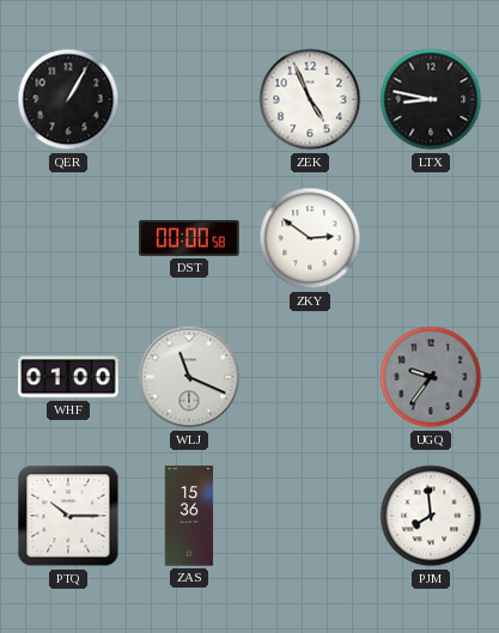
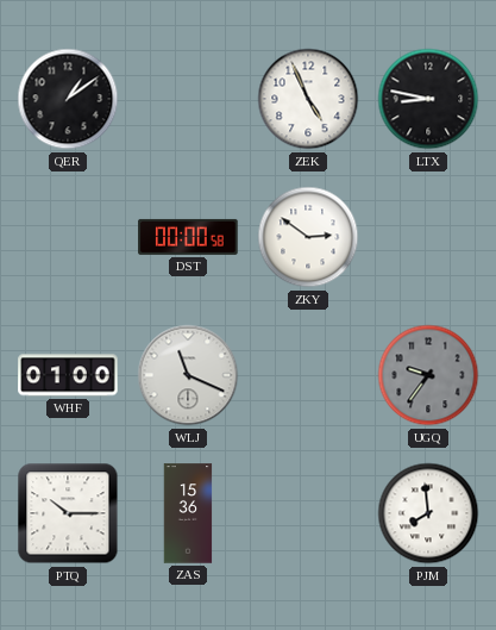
QER: 1:05 -> 1:09
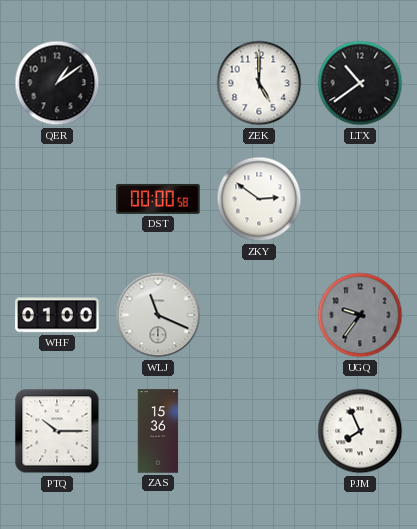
ZEK: 4:56 -> 5:00
LTX: 8:47 -> 10:39
PJM: 7:59 -> 7:56
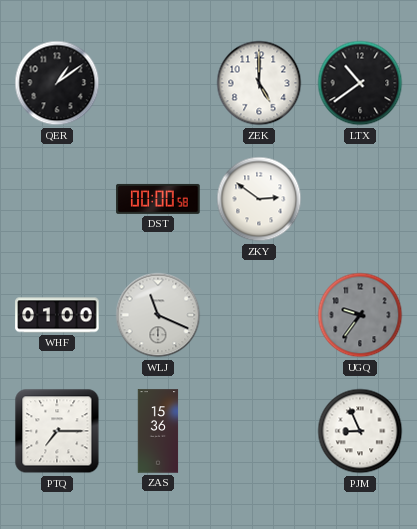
PTQ: 10:15 -> 7:15
PJM: 7:56 -> 8:56
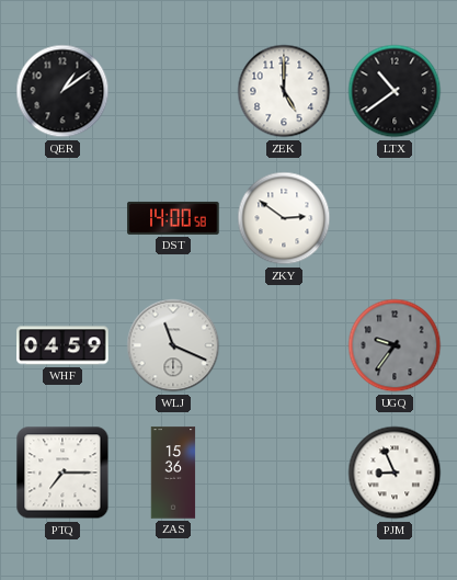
DST: 00:00 -> 14:00
WHF: 01:00 -> 04:59
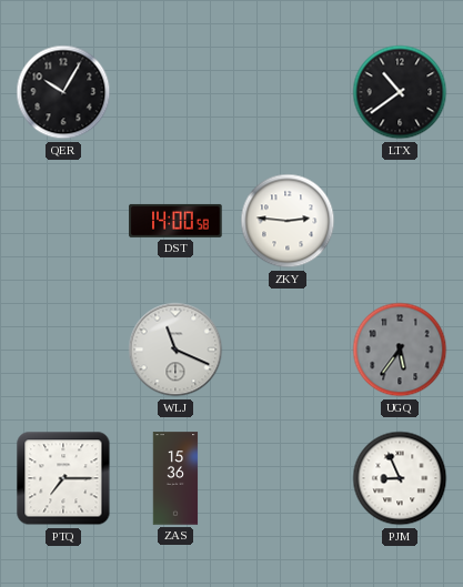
QER: 1:09 -> 10:05
ZEK: 5:00 -> none
ZKY: 2:51 -> 2:46
WHF: 04:59 -> none
UGQ: 9:36 -> 5:36
